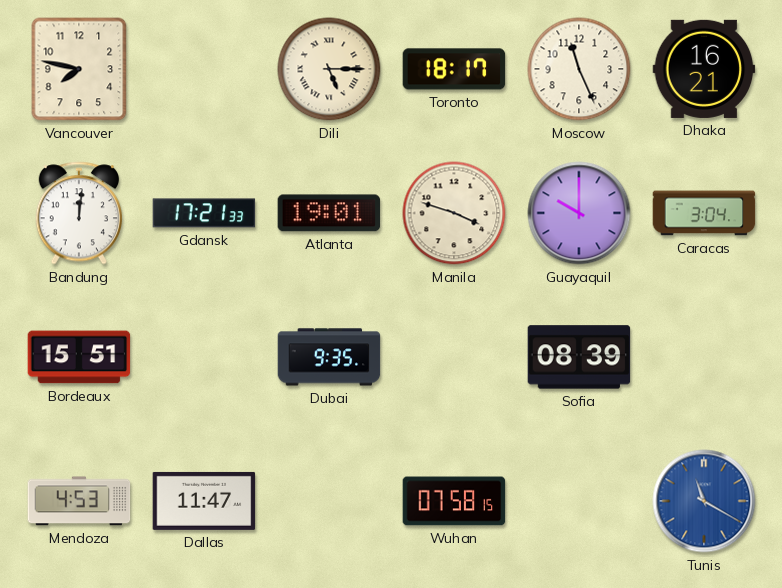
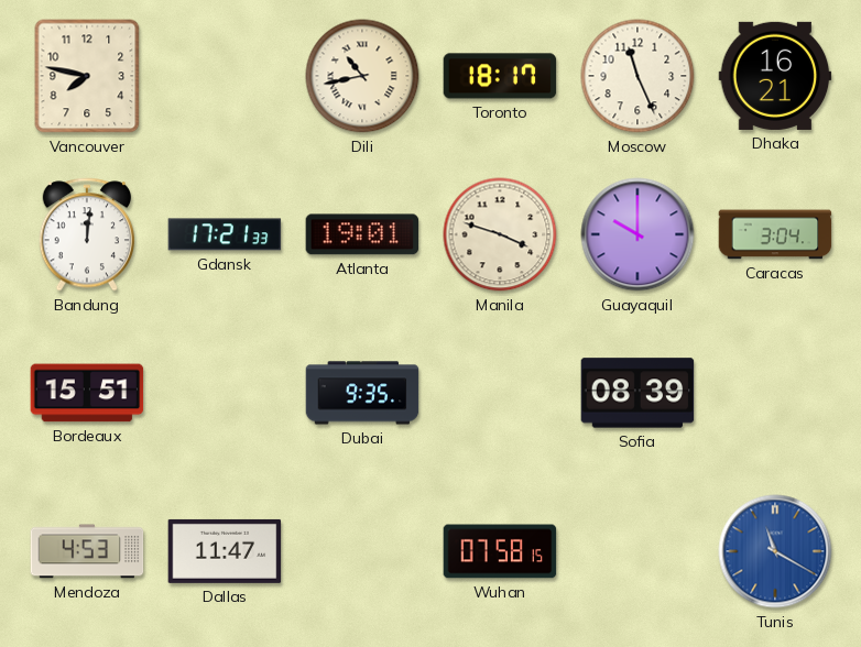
Dili: 5:15 -> 10:43
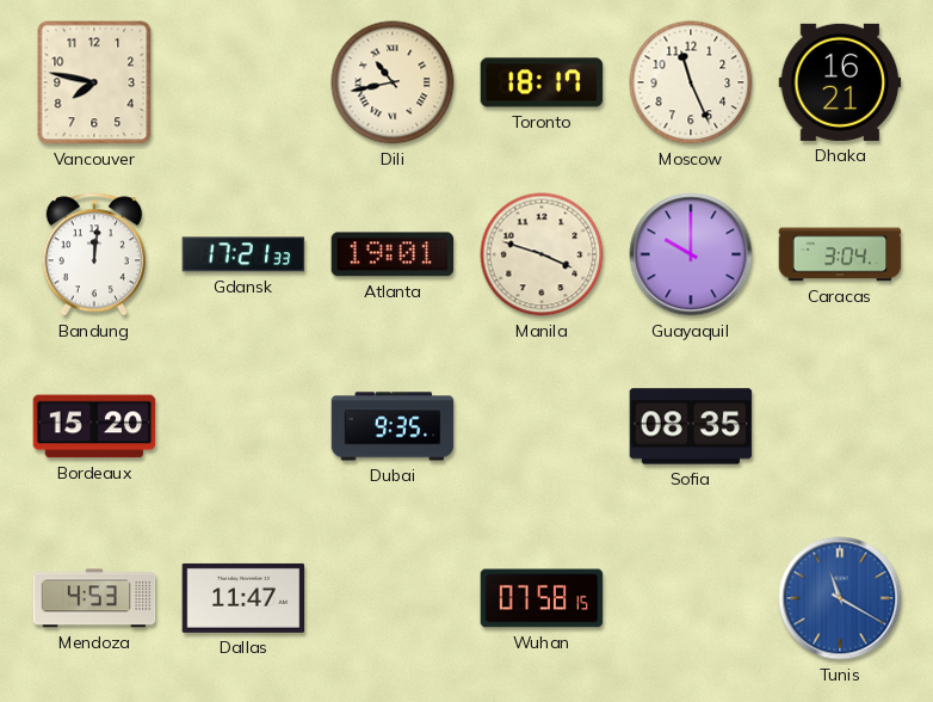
Bordeaux: 15:51 -> 15:20
Sofia: 08:39 -> 08:35
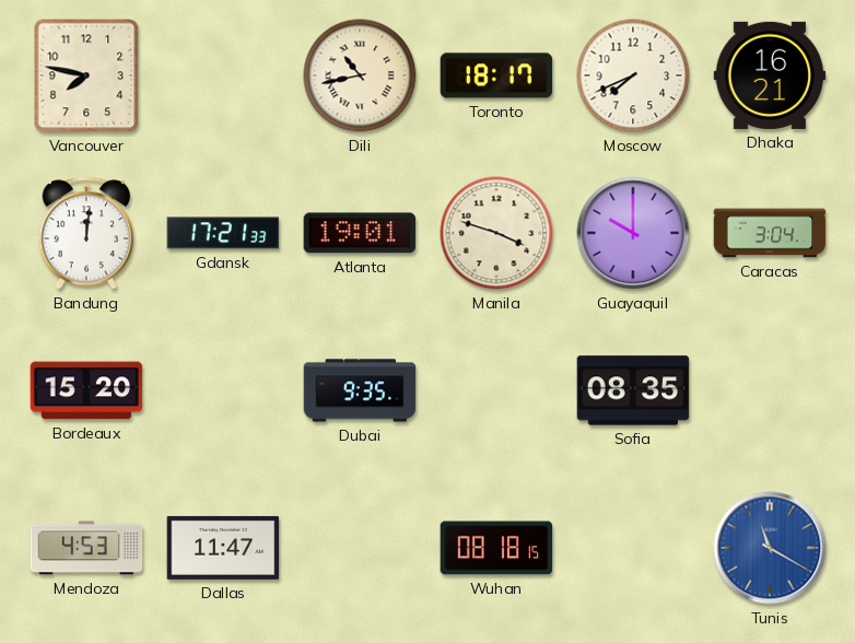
Moscow: 11:26 -> 7:41
Wuhan: 07:58 -> 08:18
